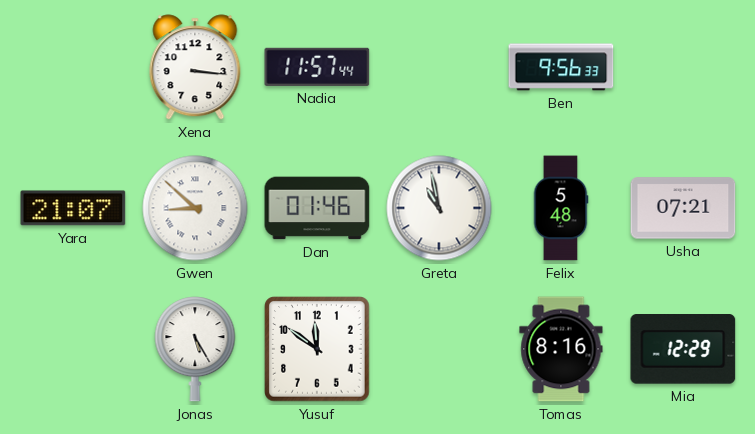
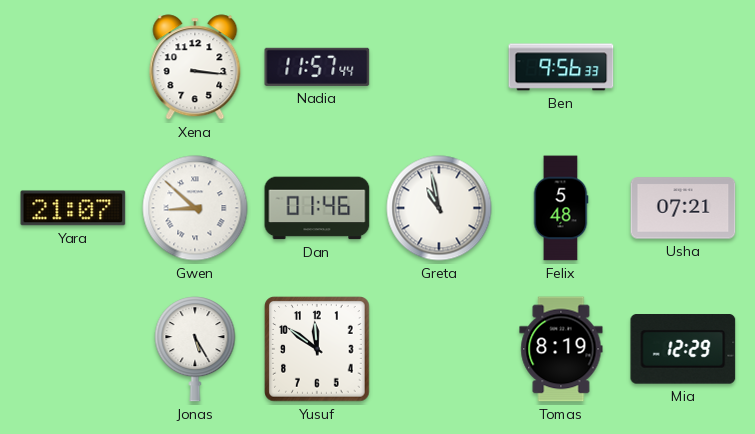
Tomas: 8:16 -> 8:19
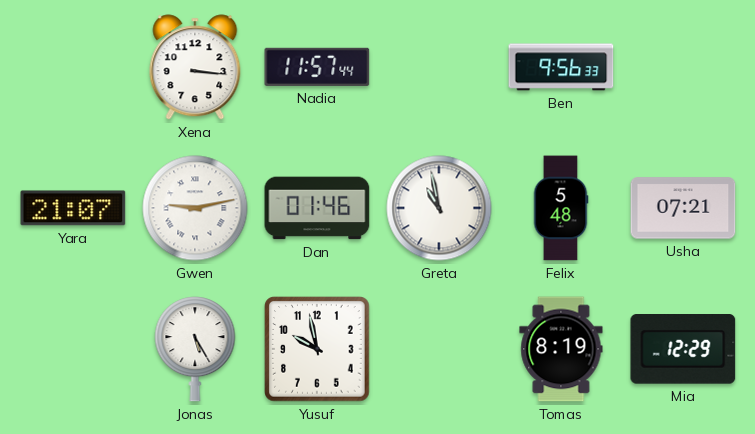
Gwen: 8:52 -> 9:13
Yusuf: 11:51 -> 9:58
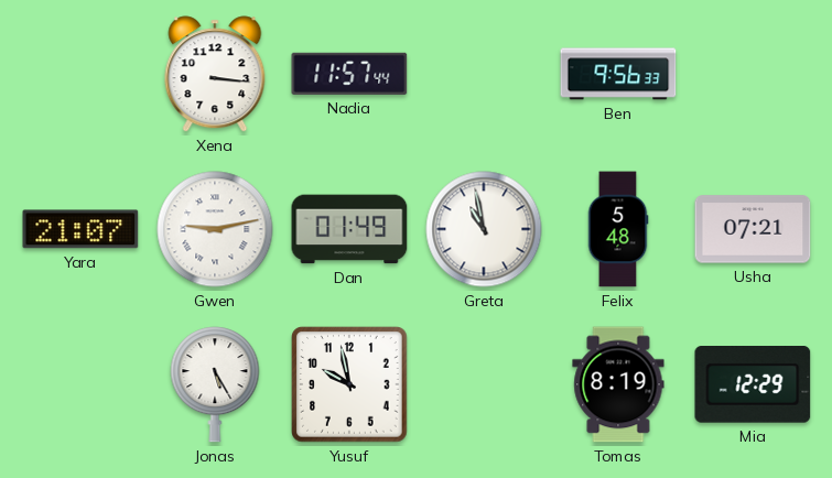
Dan: 01:46 -> 01:49
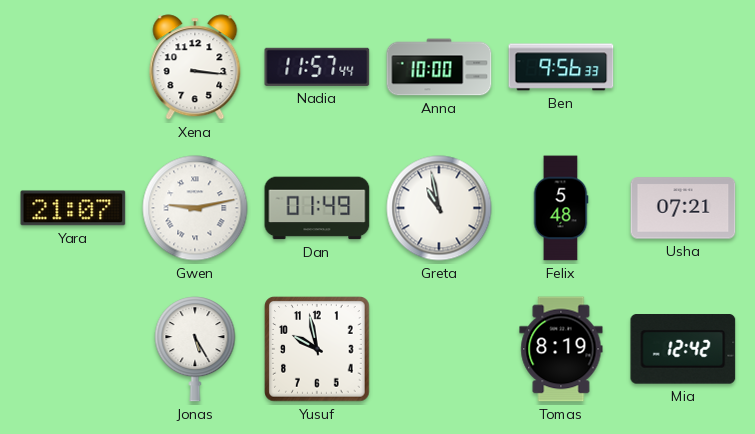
Anna: none -> 10:00
Mia: 12:29 -> 12:42
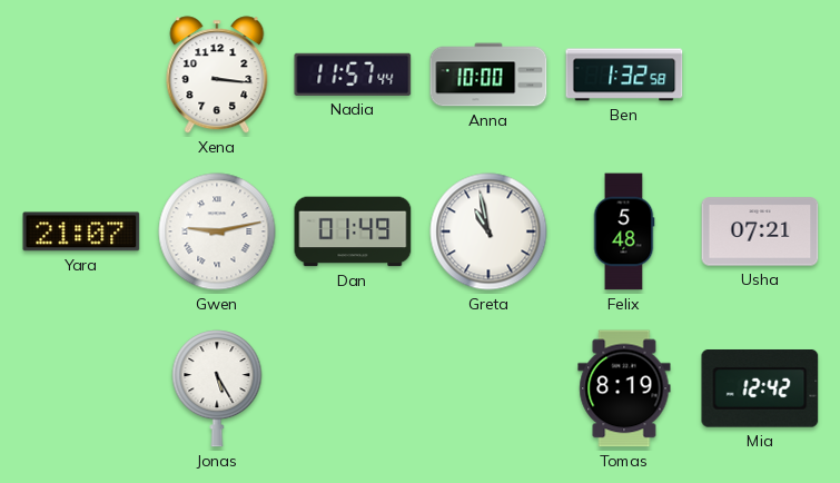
Ben: 9:56 -> 1:32
Yusuf: 9:58 -> none
